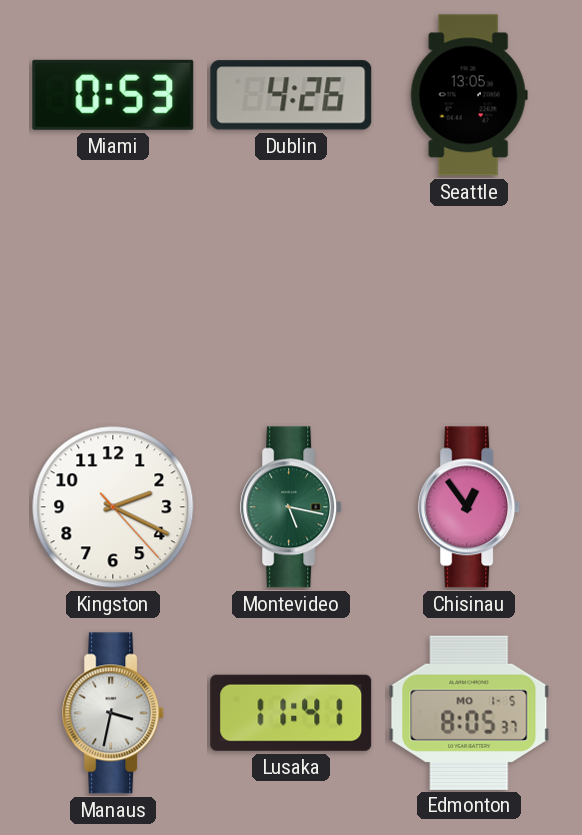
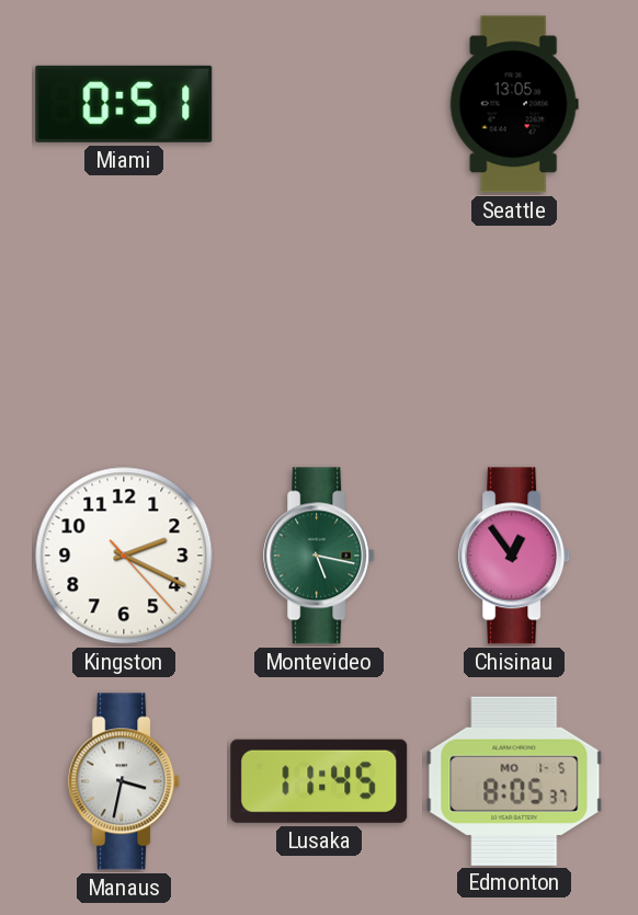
Miami: 0:53 -> 0:51
Dublin: 4:26 -> none
Lusaka: 11:41 -> 11:45
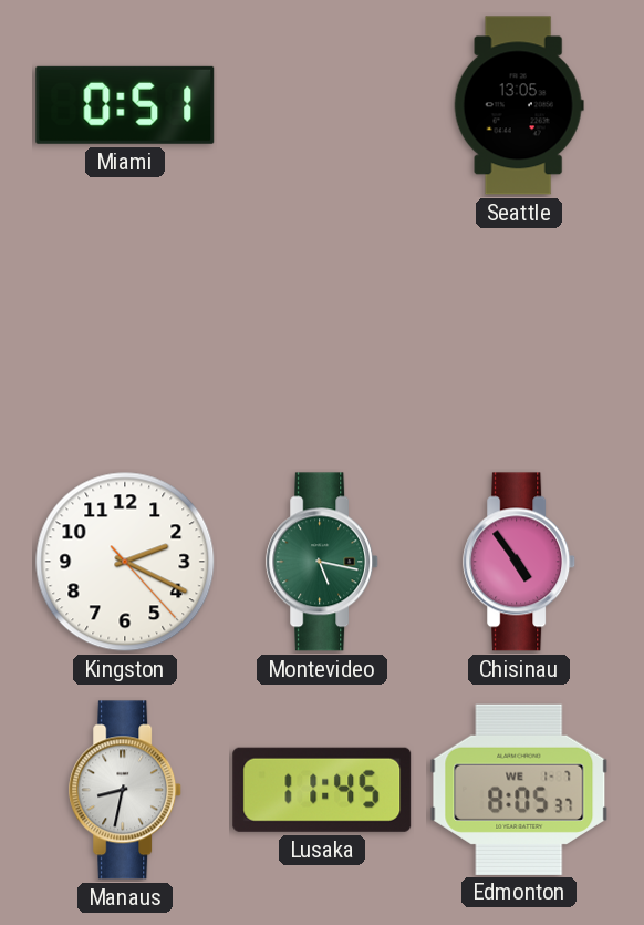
Chisinau: 12:54 -> 4:54
Manaus: 3:32 -> 8:32
Edmonton date: MO 1-5 -> WE 1-7
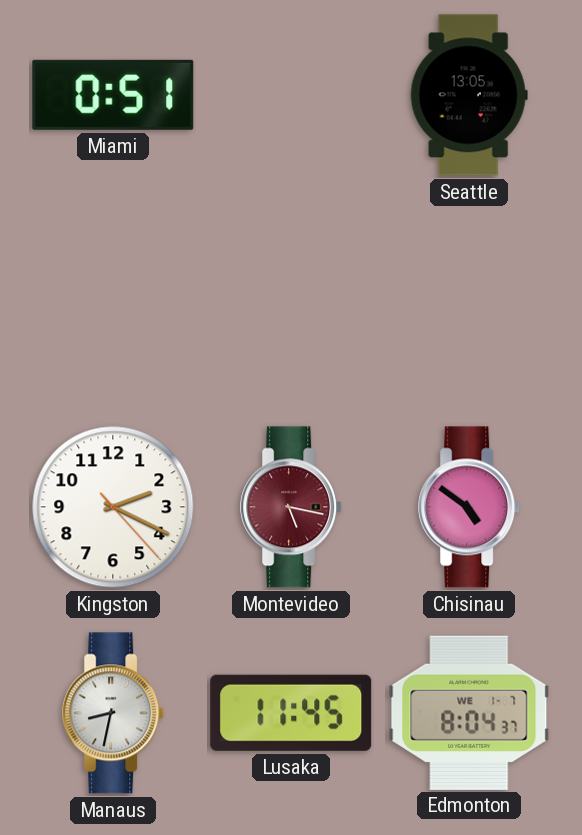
Montevideo dial: green -> burgundy
Chisinau: 4:54 -> 4:51
Edmonton: 8:05 -> 8:04
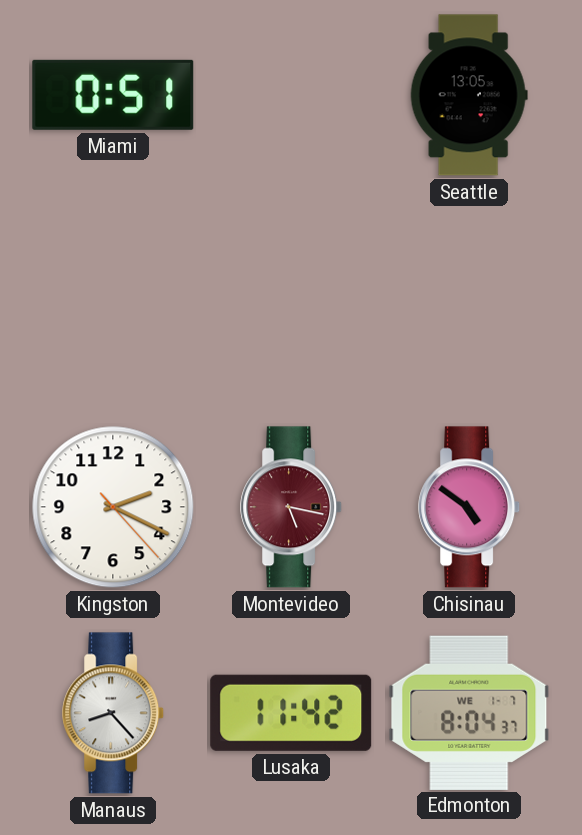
Manaus: 8:32 -> 8:23
Lusaka: 11:45 -> 11:42
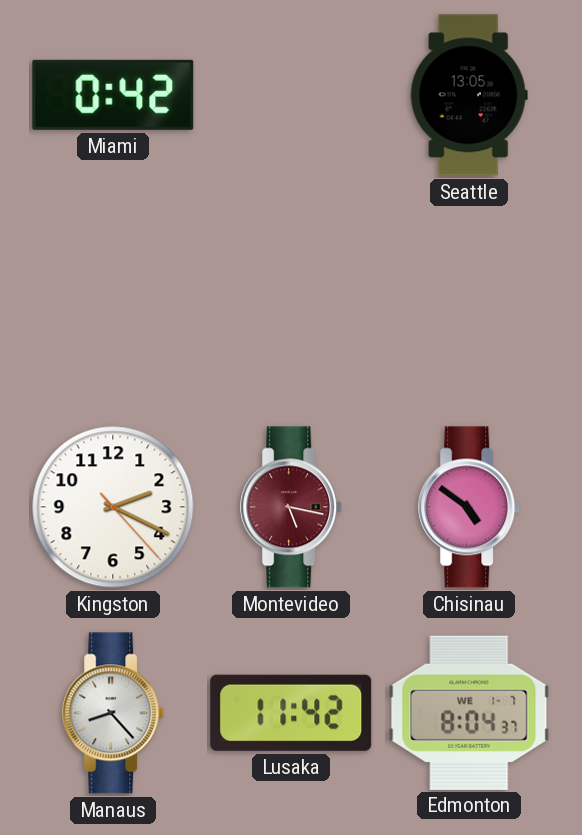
Miami: 0:51 -> 0:42
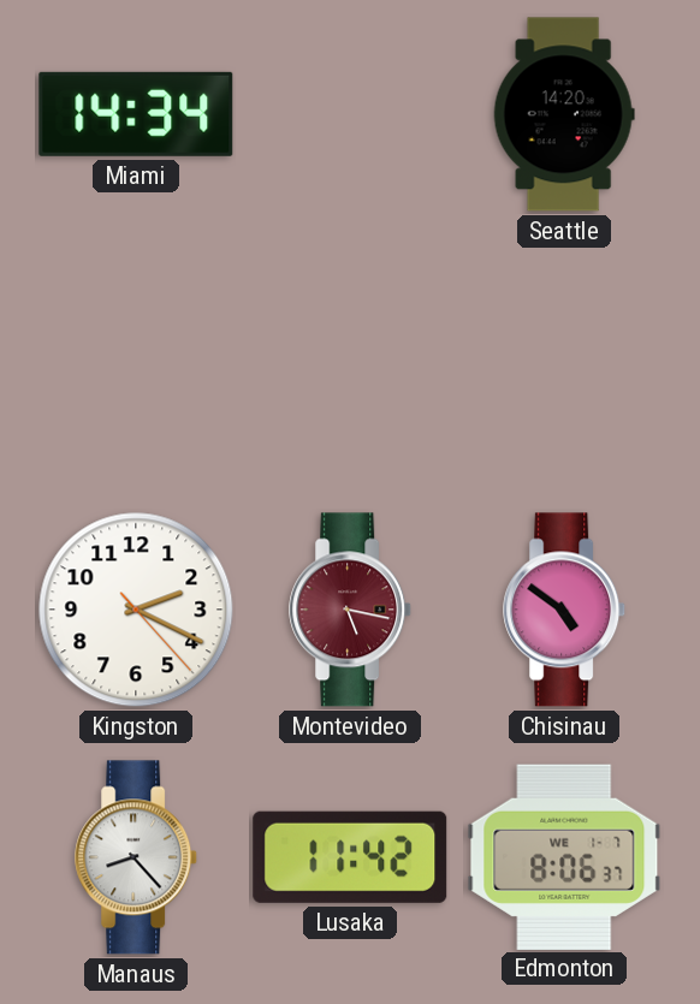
Miami: 0:42 -> 14:34
Seattle: 13:05 -> 14:20
Edmonton: 8:04 -> 8:06
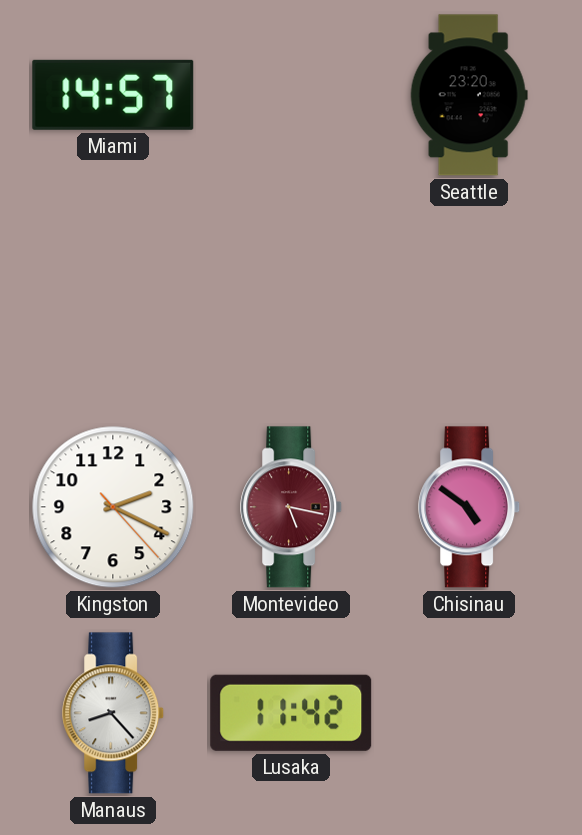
Miami: 14:34 -> 14:57
Seattle: 14:20 -> 23:20
Edmonton: 8:06 -> none
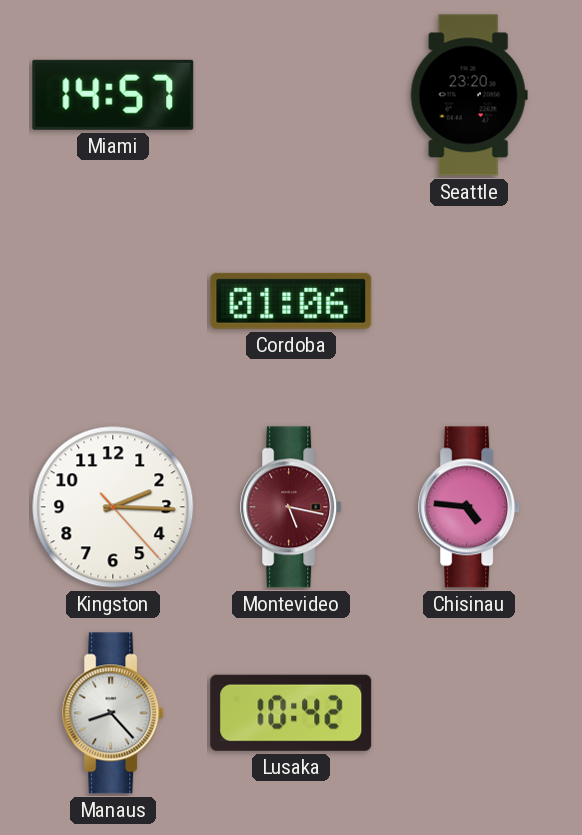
Cordoba: none -> 01:06
Kingston: 2:19 -> 2:15
Chisinau: 4:51 -> 4:46
Lusaka: 11:42 -> 10:42
